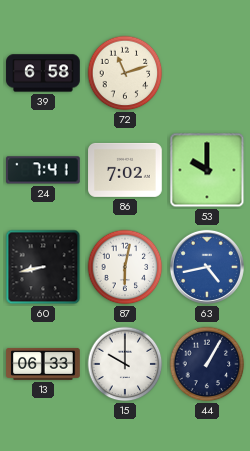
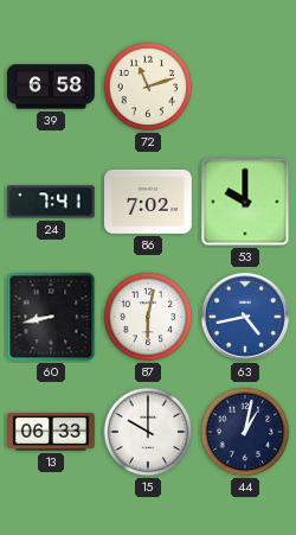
44: 1:05 -> 1:02
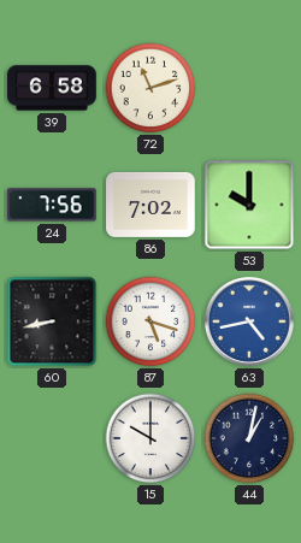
24: 7:41 -> 7:56
87: 6:02 -> 5:18
13: 06:33 -> none
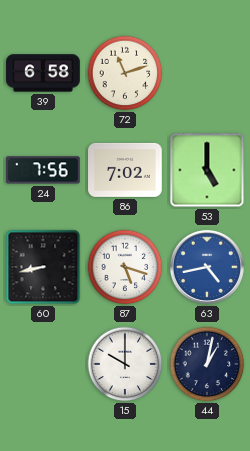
53: 10:00 -> 5:00
